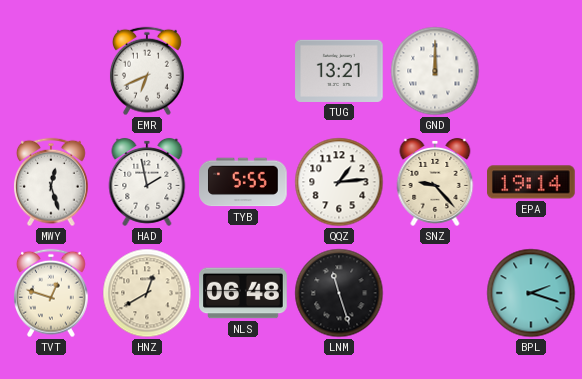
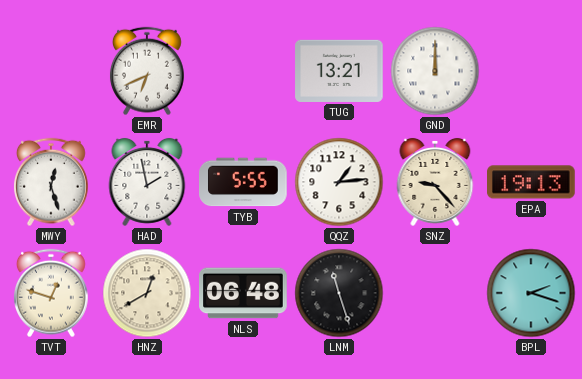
EPA: 19:14 -> 19:13
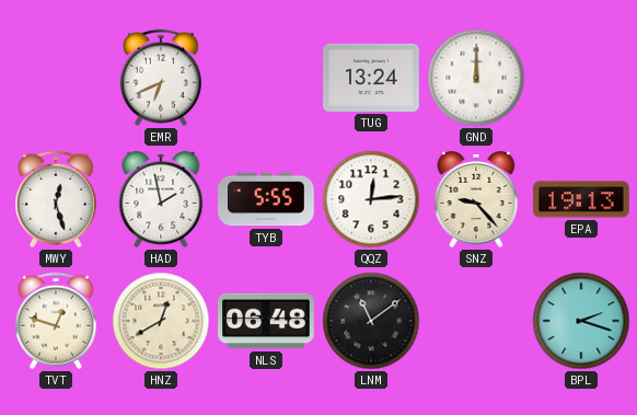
TUG: 13:21 -> 13:24
QQZ: 1:14 -> 12:14
LNM: 11:27 -> 11:09
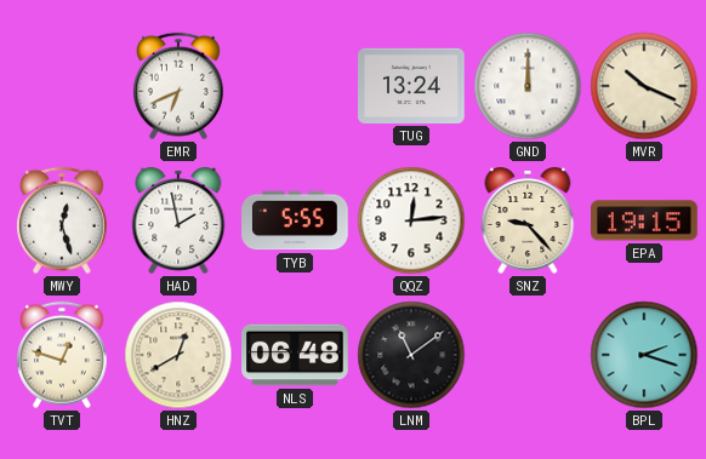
MVR: none -> 10:19
EPA: 19:13 -> 19:15
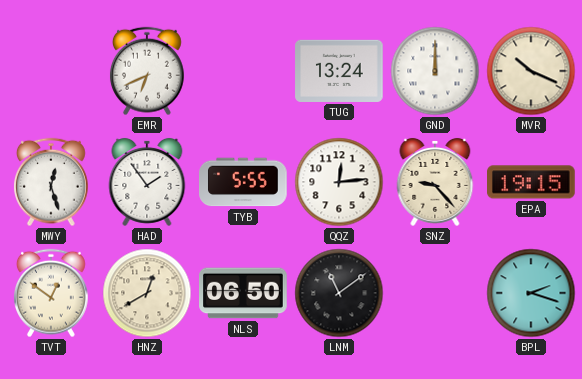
HAD: 1:58 -> 1:54
TVT: 12:48 -> 12:51
NLS: 06:48 -> 06:50
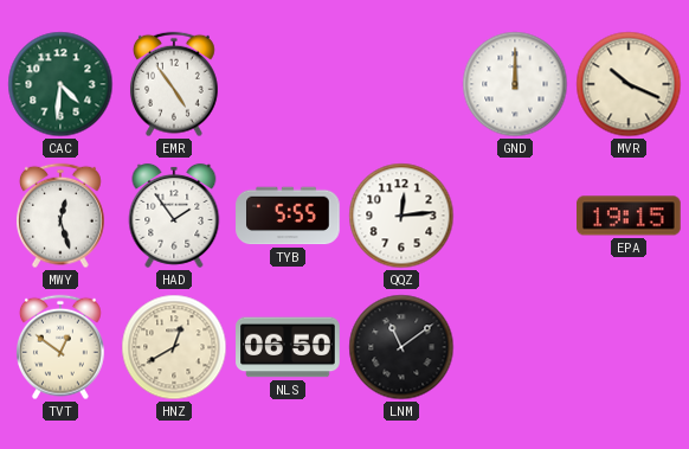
CAC: none -> 4:31
EMR: 6:41 -> 4:54
TUG: 13:24 -> none
SNZ: 9:23 -> none
BPL: 2:18 -> none
